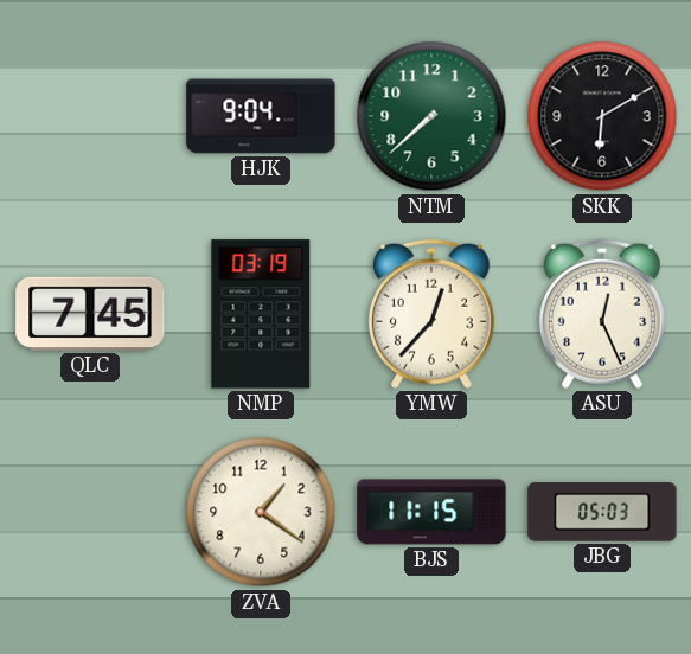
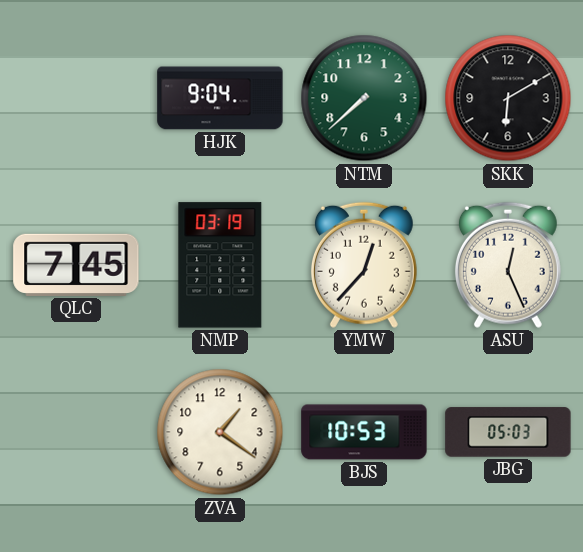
BJS: 11:15 -> 10:53
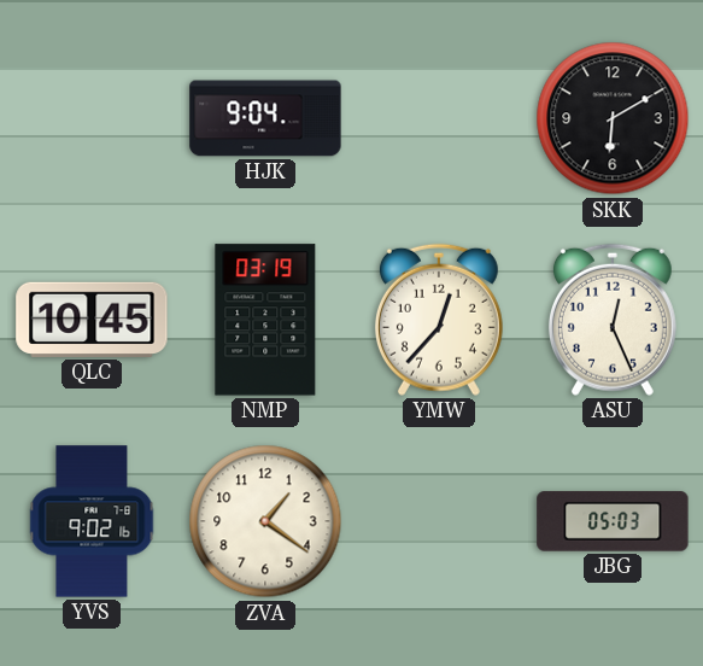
NTM: 7:38 -> none
QLC: 7:45 -> 10:45
YVS: none -> 9:02
BJS: 10:53 -> none
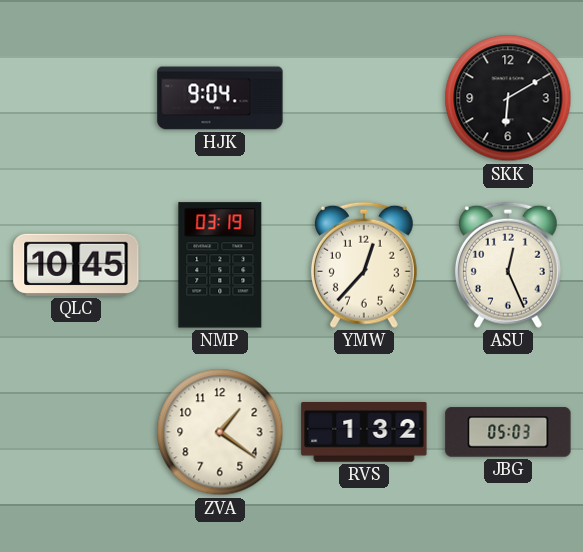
YVS: 9:02 -> none
RVS: none -> 1:32
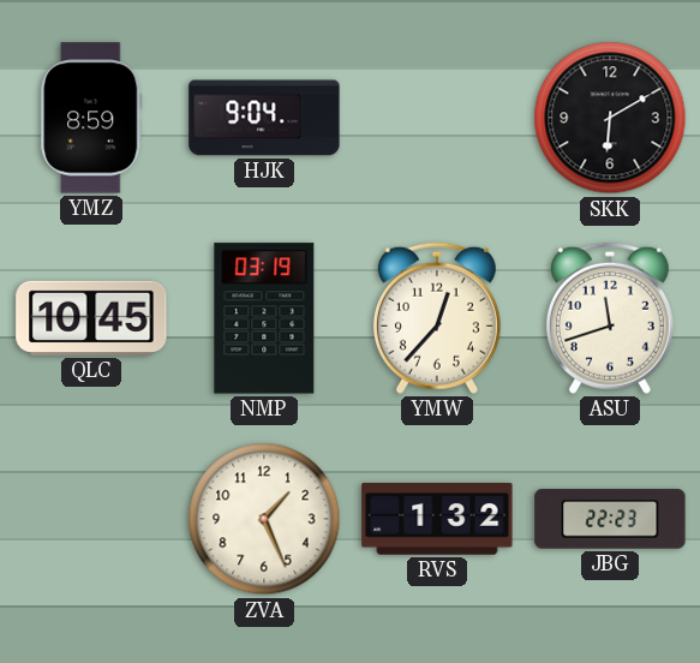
YMZ: none -> 8:59
ASU: 12:26 -> 11:42
ZVA: 1:21 -> 1:26
JBG: 05:03 -> 22:23
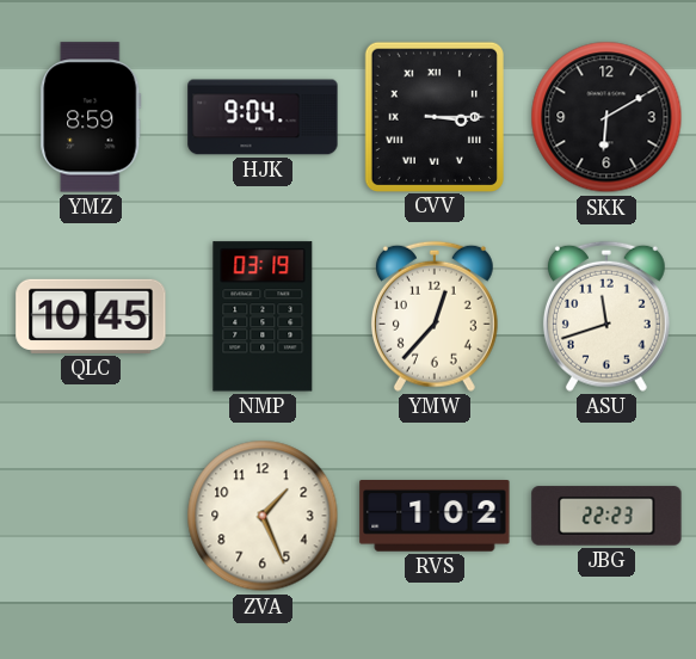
CVV: none -> 3:15
RVS: 1:32 -> 1:02
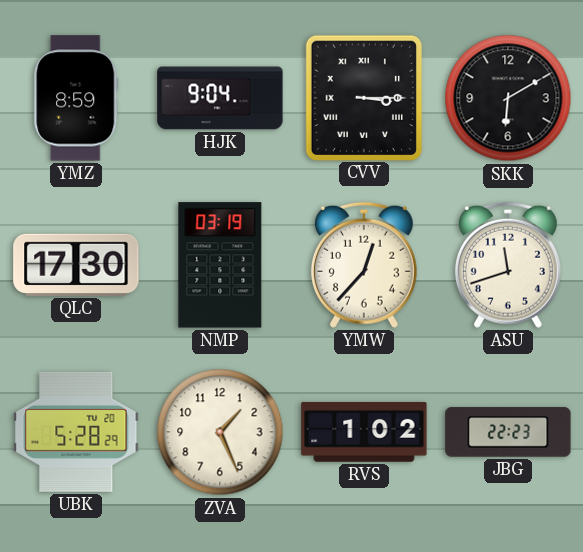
QLC: 10:45 -> 17:30
UBK: none -> 5:28
